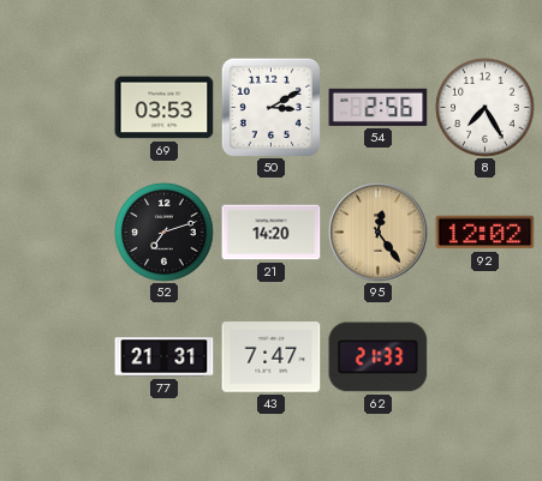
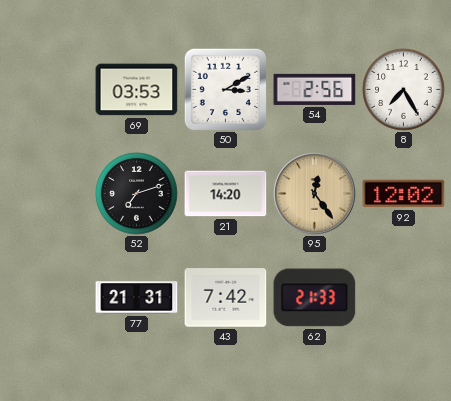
43: 7:47 -> 7:42
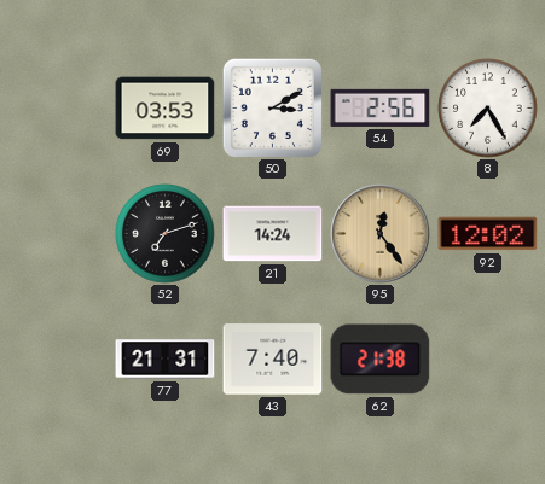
21: 14:20 -> 14:24
43: 7:42 -> 7:40
62: 21:33 -> 21:38
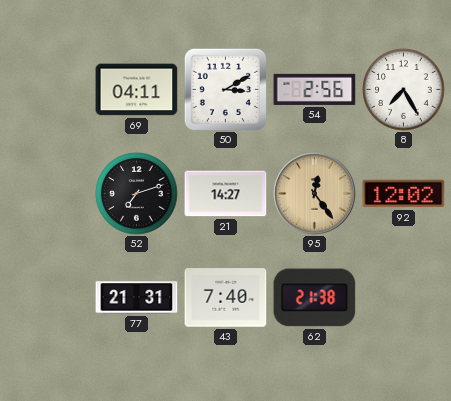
69: 03:53 -> 04:11
21: 14:24 -> 14:27
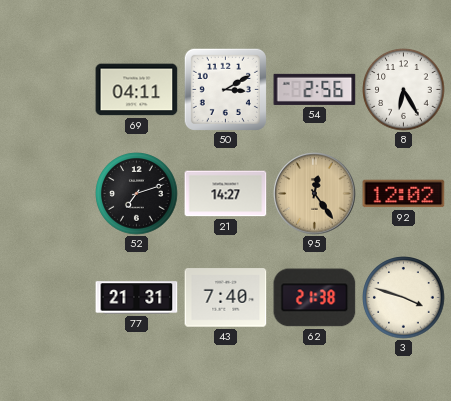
8: 7:25 -> 6:25
3: none -> 3:48
